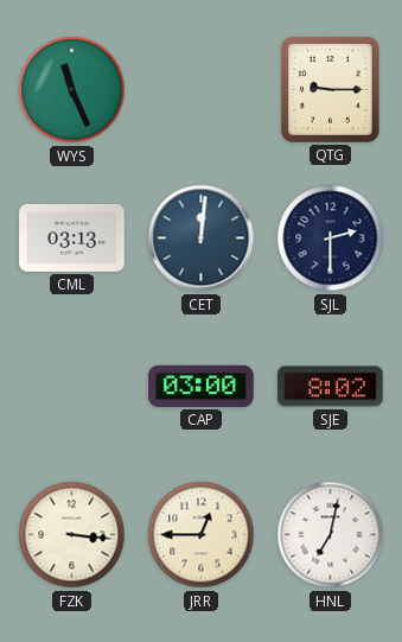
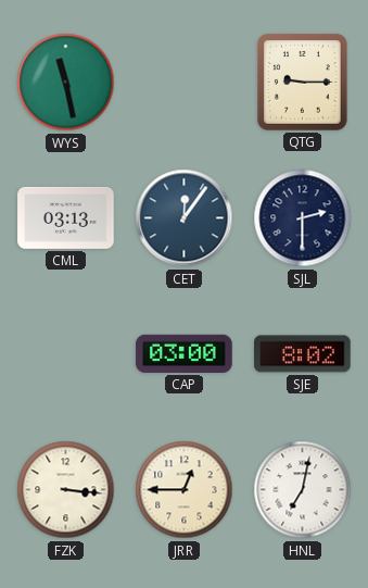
WYS: 11:26 -> 11:28
CET: 12:01 -> 12:06
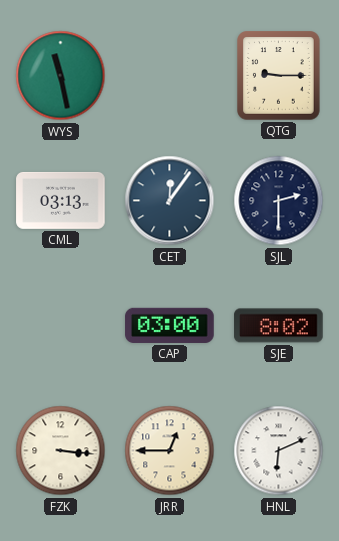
HNL: 7:02 -> 6:11
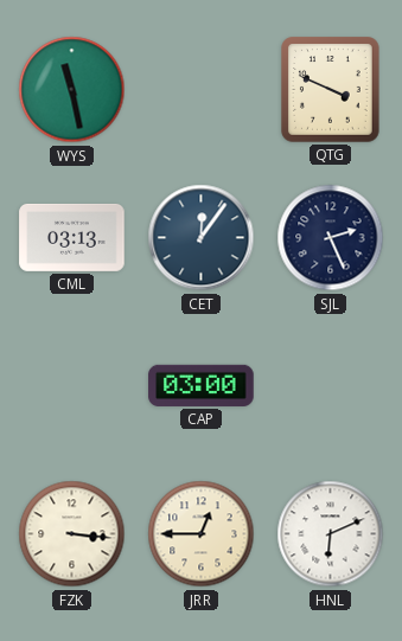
QTG: 9:15 -> 3:49
SJL: 2:30 -> 2:26
SJE: 8:02 -> none
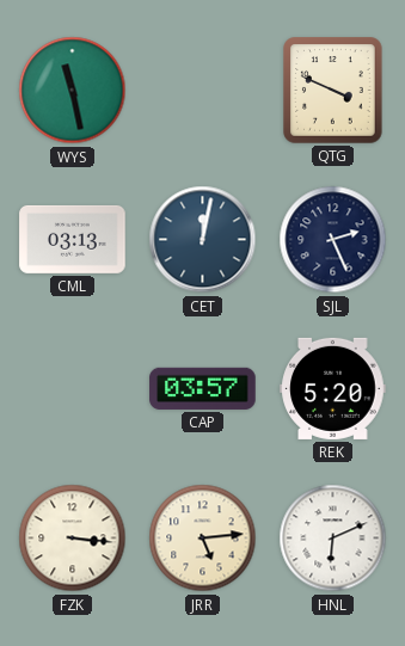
CET: 12:06 -> 12:02
CAP: 03:00 -> 03:57
REK: none -> 5:20
JRR: 12:45 -> 5:14
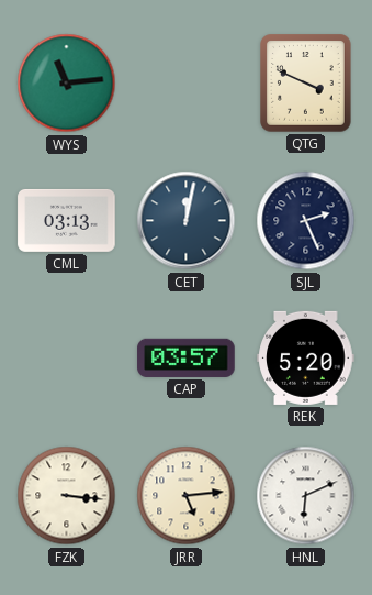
WYS: 11:28 -> 11:14
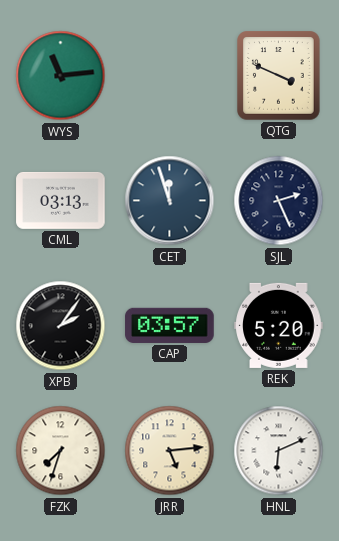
CET: 12:02 -> 11:57
XPB: none -> 2:06
FZK: 3:16 -> 7:33
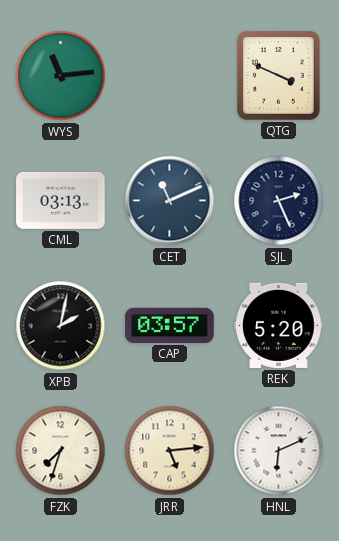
CET: 11:57 -> 11:11
XPB: 2:06 -> 2:02
